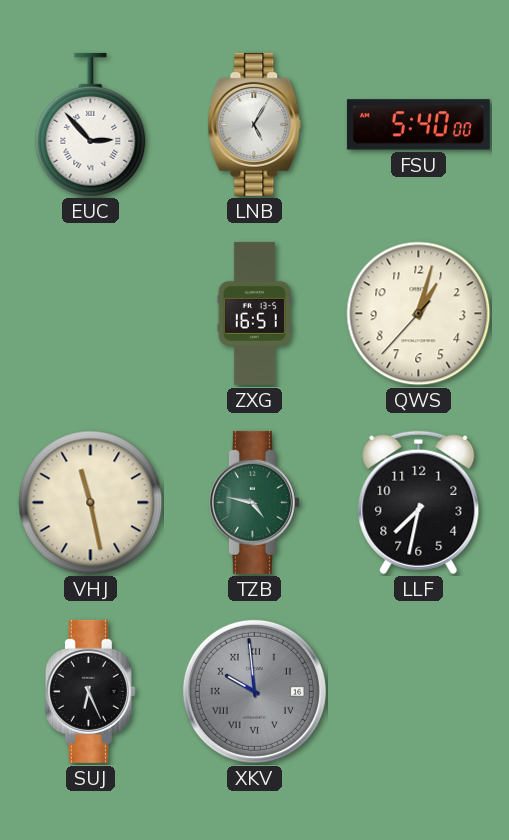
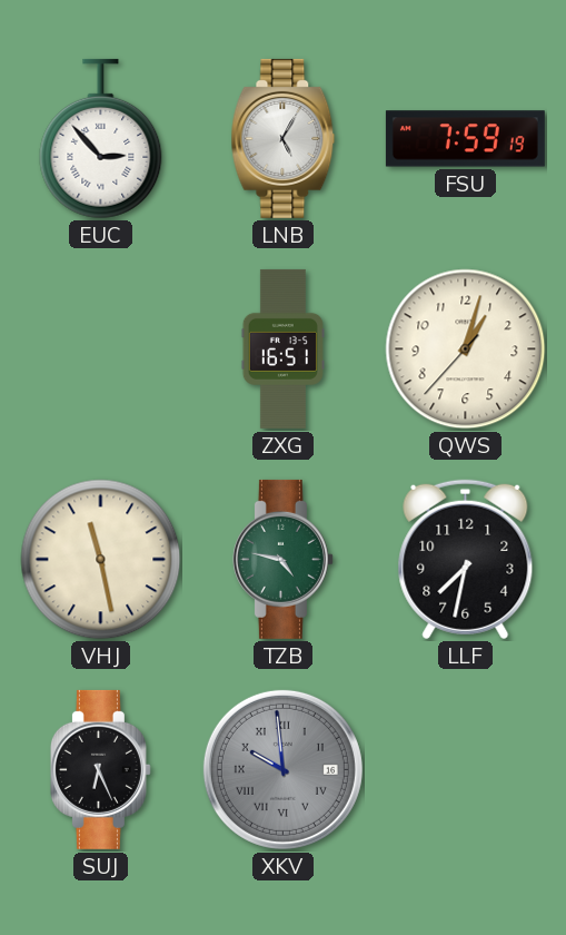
FSU: 5:40 -> 7:59
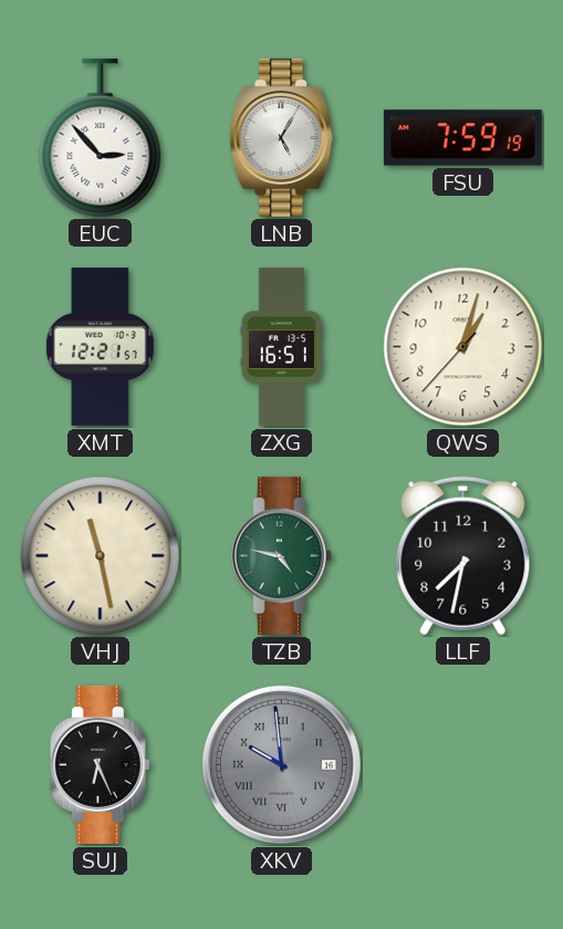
XMT: none -> 12:21
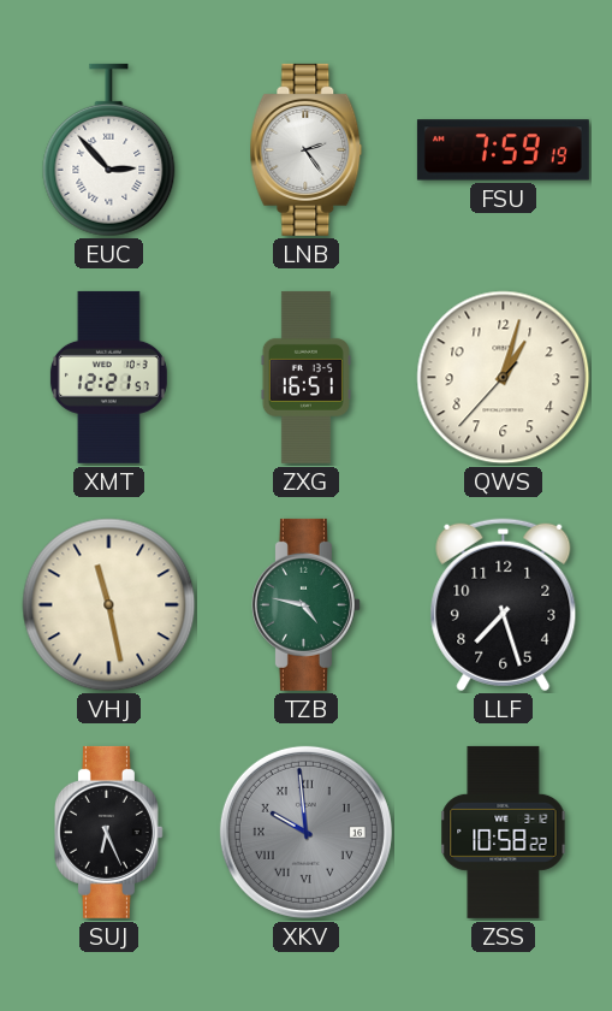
LNB: 5:05 -> 2:24
LLF: 7:32 -> 7:27
ZSS: none -> 10:58
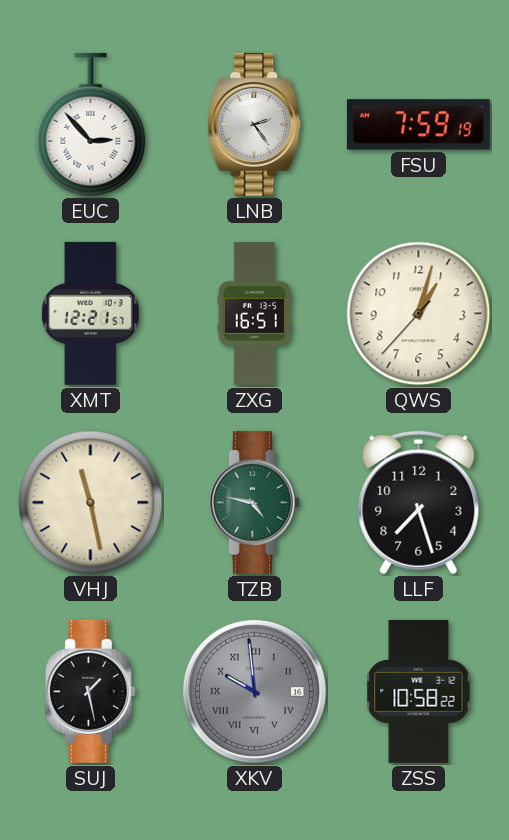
SUJ: 6:26 -> 1:28
